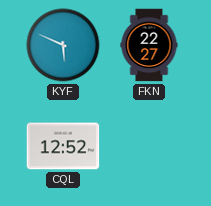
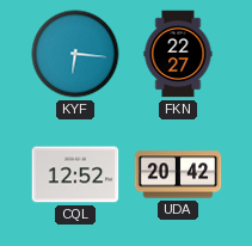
KYF: 5:49 -> 6:16
UDA: none -> 20:42
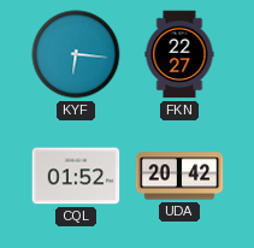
CQL: 12:52 -> 01:52
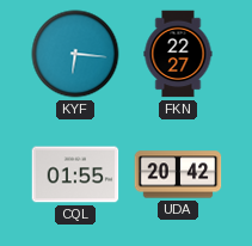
CQL: 01:52 -> 01:55
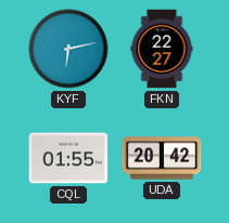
KYF: 6:16 -> 6:13
